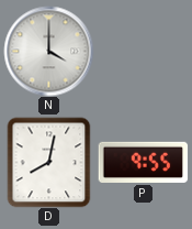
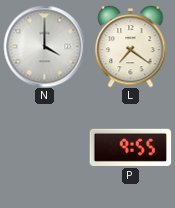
L: none -> 7:21
D: 8:02 -> none
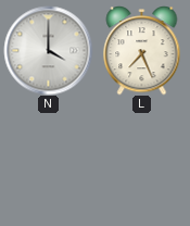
L: 7:21 -> 7:26
P: 9:55 -> none
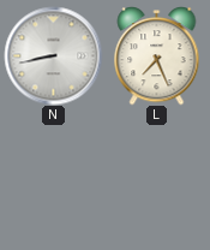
N: 4:00 -> 8:43
